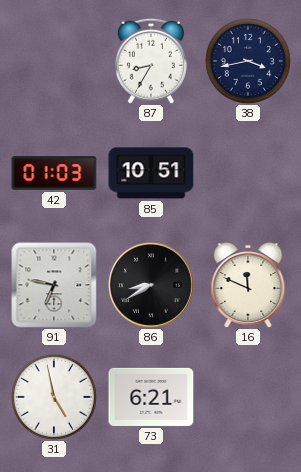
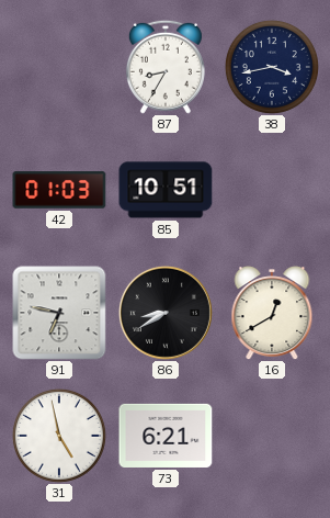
16: 11:49 -> 12:40
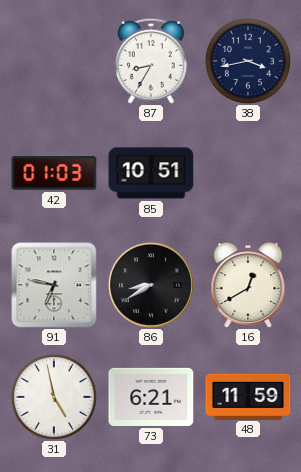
48: none -> 11:59
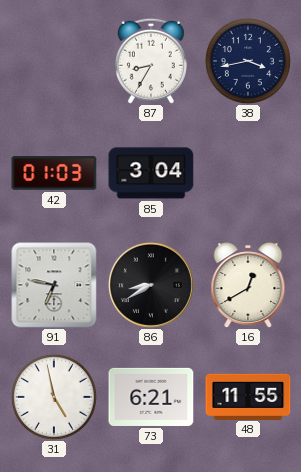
85: 10:51 -> 3:04
48: 11:59 -> 11:55
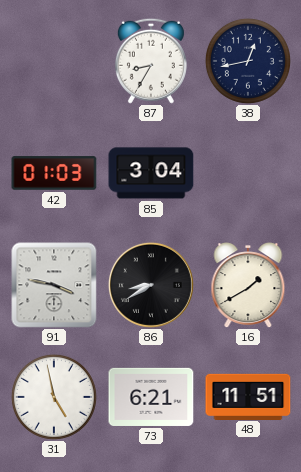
38: 3:43 -> 12:43
91: 6:47 -> 3:47
16: 12:40 -> 1:40
48: 11:55 -> 11:51
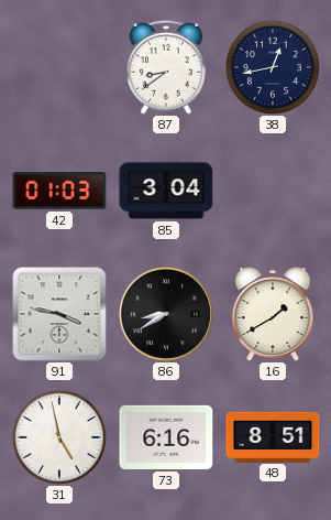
87: 8:35 -> 8:39
73: 6:21 -> 6:16
48: 11:51 -> 8:51
